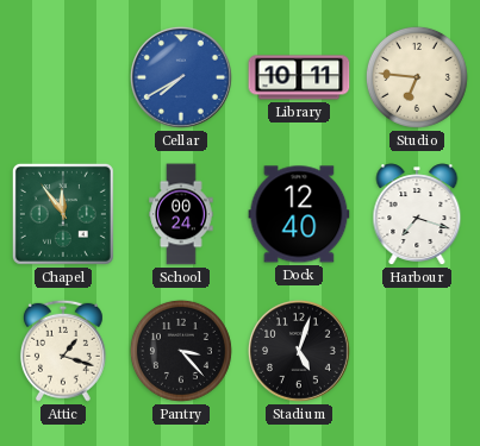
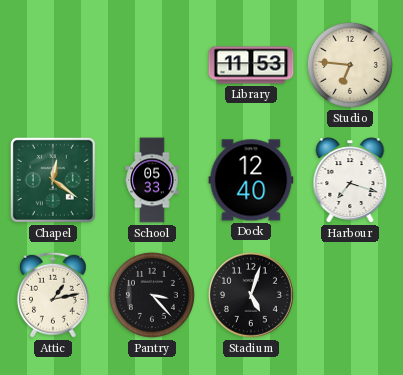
Cellar: 7:40 -> none
Library: 10:11 -> 11:53
Chapel: 11:54 -> 12:21
School: 00:24 -> 05:33
Attic: 1:18 -> 1:13
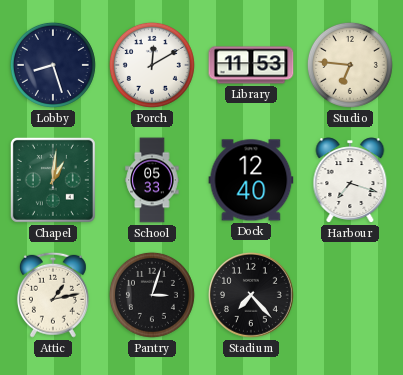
Lobby: none -> 8:27
Porch: none -> 12:10
Chapel: 12:21 -> 1:01
Pantry: 3:23 -> 3:03
Stadium: 5:03 -> 7:23
